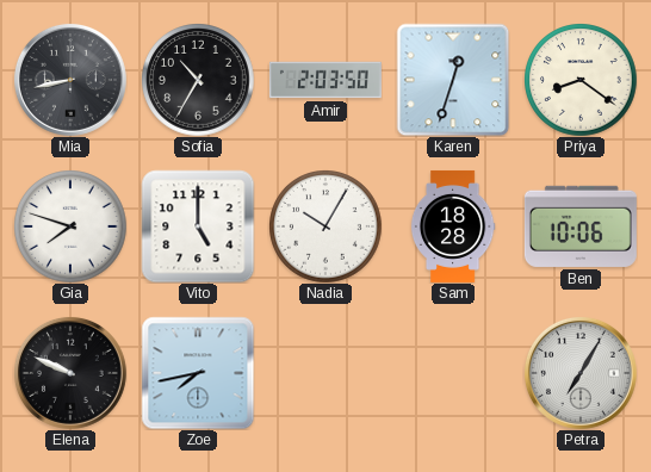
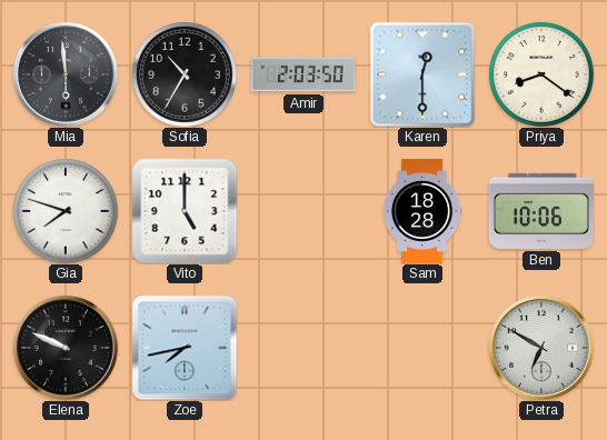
Mia: 8:43 -> 5:59
Karen: 12:33 -> 12:30
Nadia: 10:05 -> none
Petra: 7:05 -> 6:50
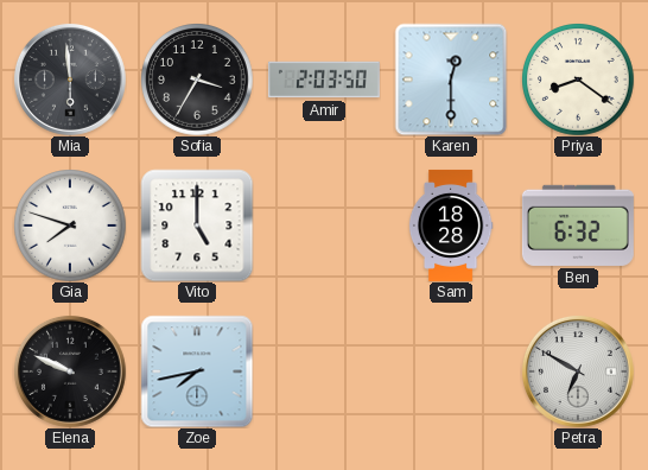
Sofia: 10:35 -> 3:35
Ben: 10:06 -> 6:32
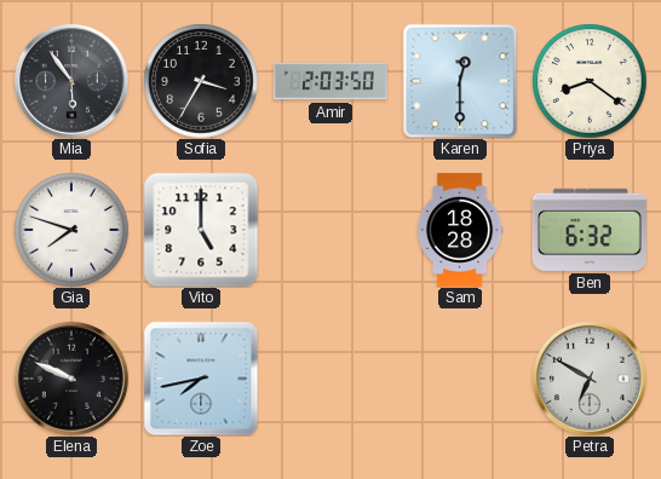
Mia: 5:59 -> 5:54
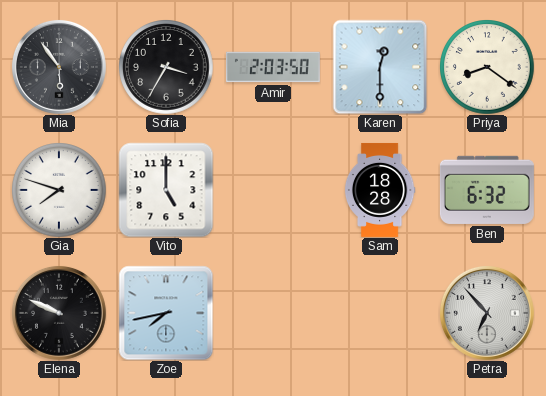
Petra: 6:50 -> 6:53
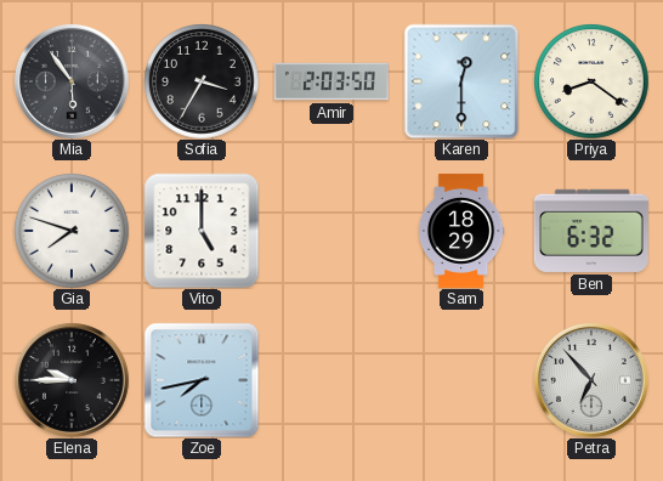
Sam: 18:28 -> 18:29
Elena: 9:49 -> 9:45
